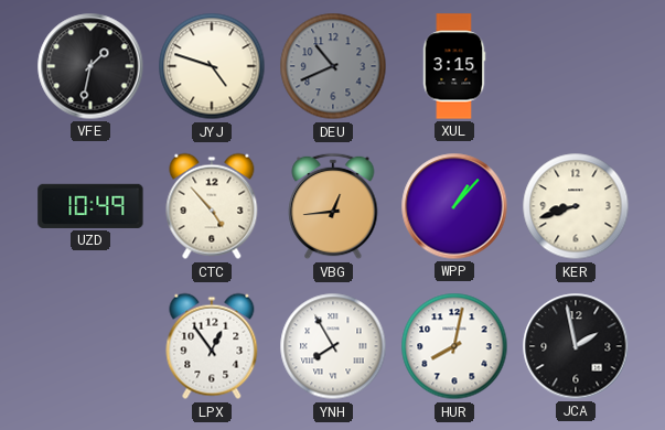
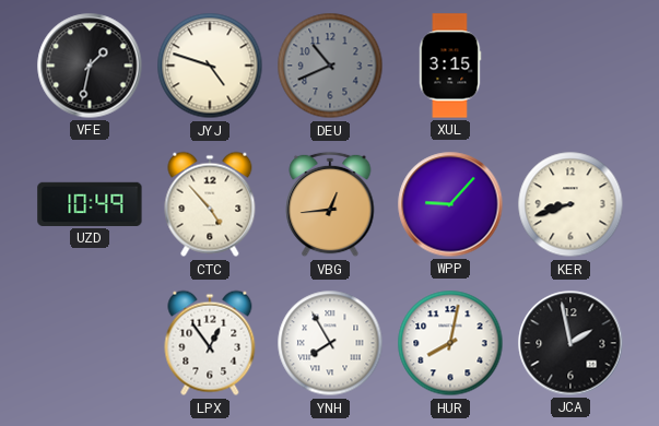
WPP: 1:07 -> 9:07
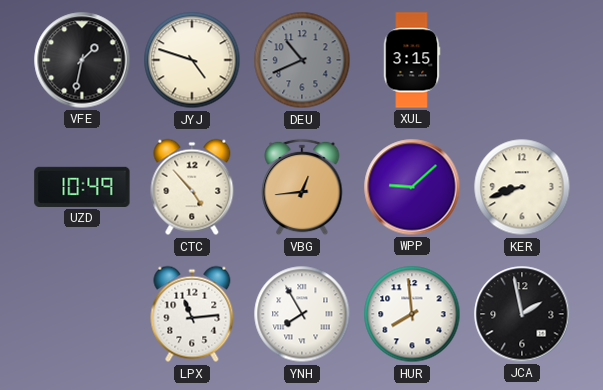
WPP: 9:07 -> 9:08
LPX: 12:54 -> 11:14
HUR: 8:02 -> 7:59
